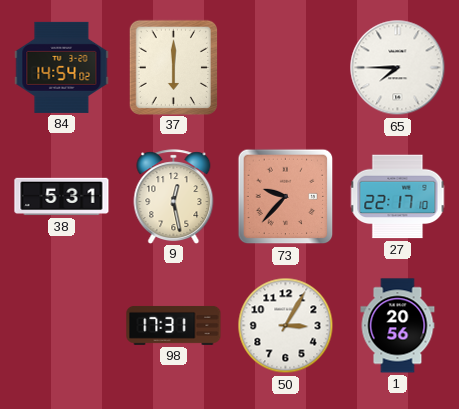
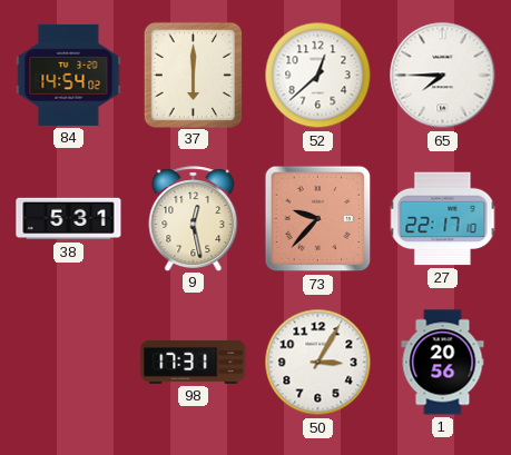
52: none -> 12:38
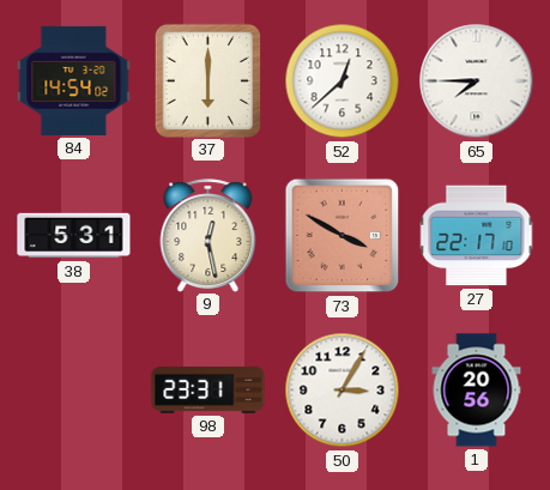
73: 9:37 -> 3:50
98: 17:31 -> 23:31
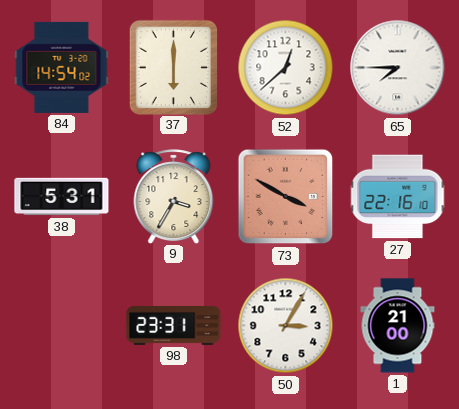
9: 12:28 -> 3:35
27: 22:17 -> 22:16
1: 20:56 -> 21:00
